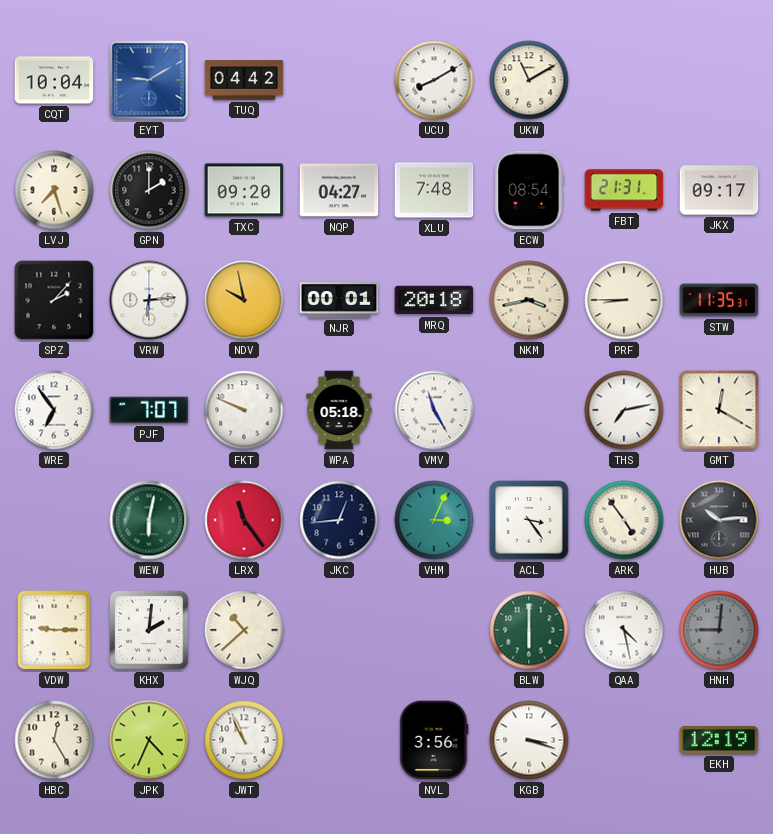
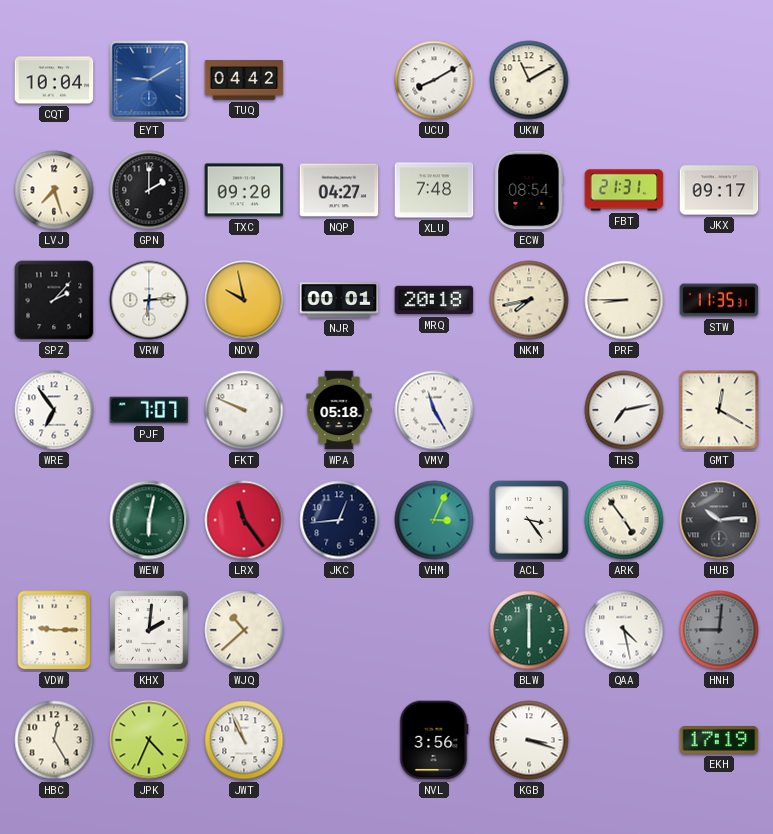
NKM: 3:43 -> 7:43
EKH: 12:19 -> 17:19
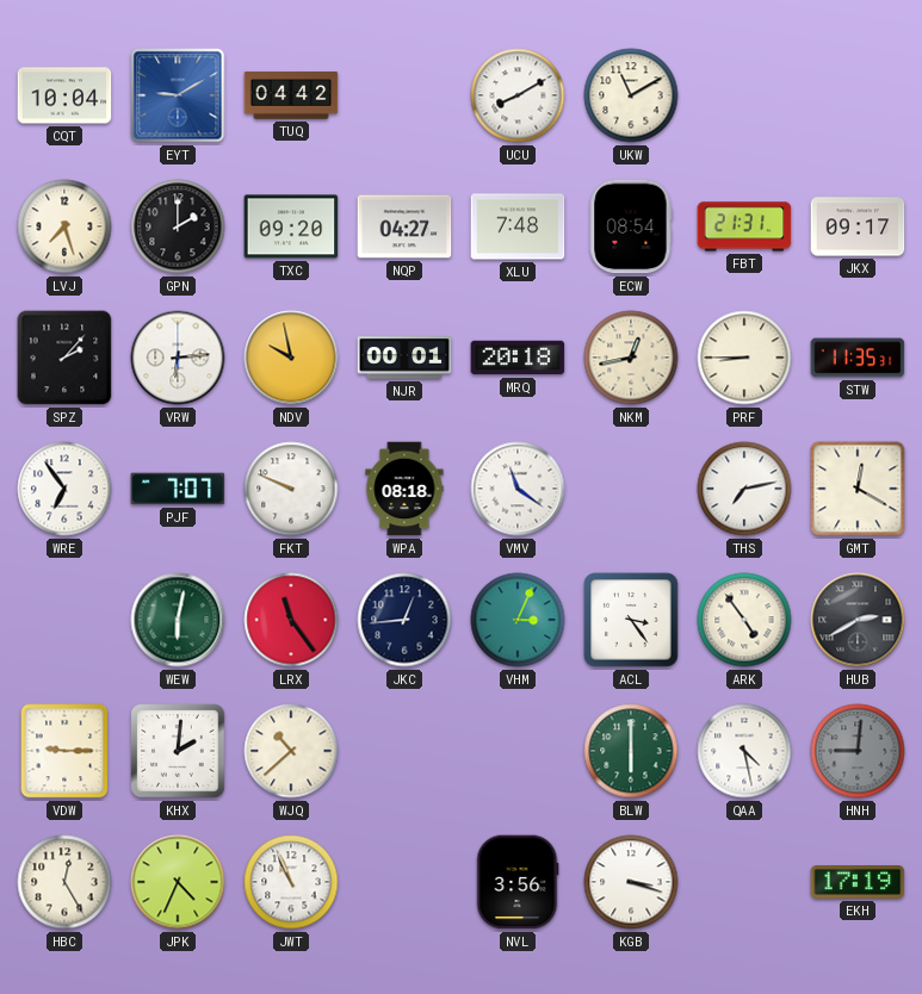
NKM: 7:43 -> 12:43
WPA: 05:18 -> 08:18
VMV: 11:25 -> 11:21
HUB: 10:14 -> 2:40
